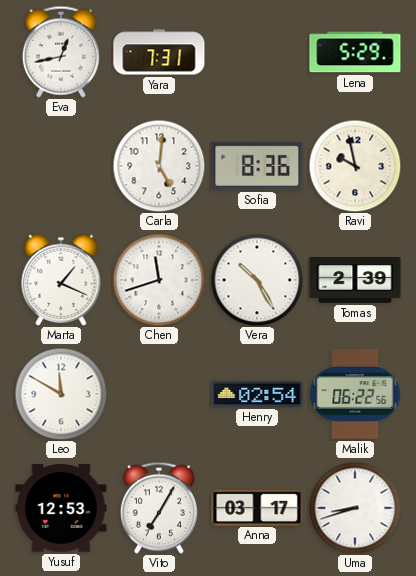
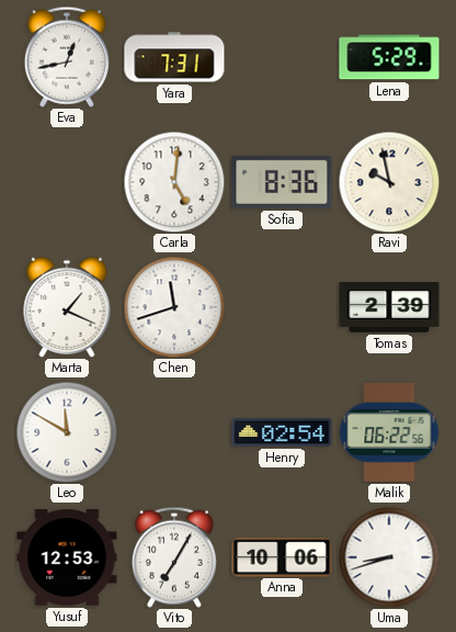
Vera: 10:25 -> none
Anna: 03:17 -> 10:06
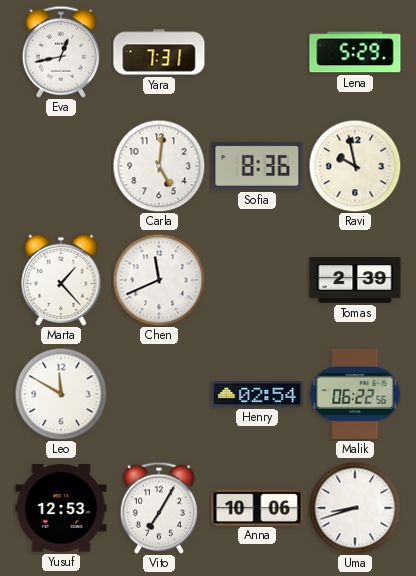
Marta: 1:19 -> 1:23
Chen: 11:42 -> 11:41
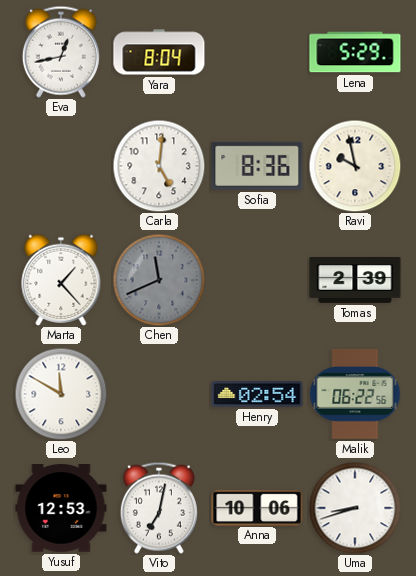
Yara: 7:31 -> 8:04
Chen dial: white -> grey
Vito: 7:05 -> 7:02
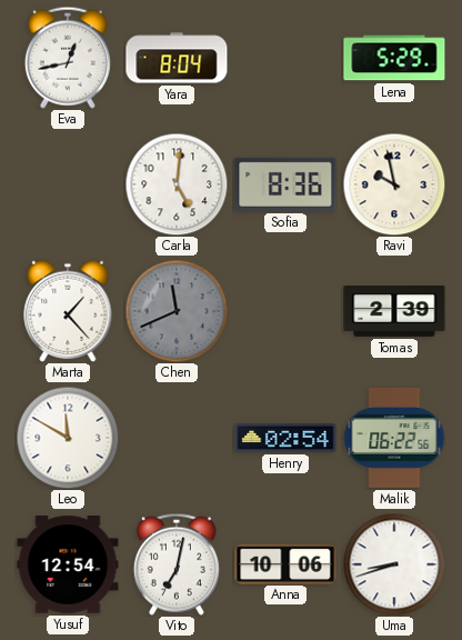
Yusuf: 12:53 -> 12:54
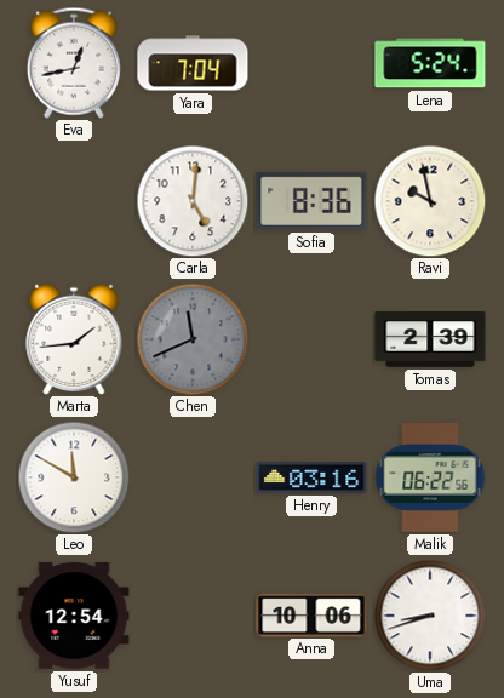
Yara: 8:04 -> 7:04
Lena: 5:29 -> 5:24
Marta: 1:23 -> 1:44
Henry: 02:54 -> 03:16
Vito: 7:02 -> none
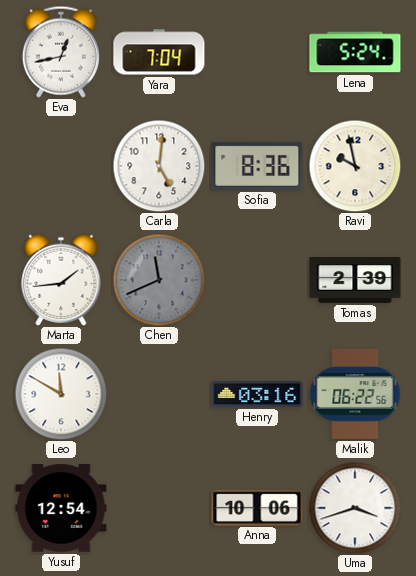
Uma: 8:42 -> 3:42
